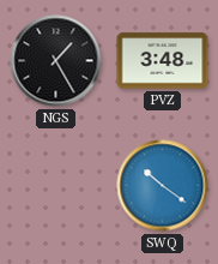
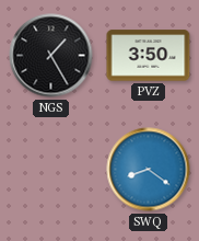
PVZ: 3:48 -> 3:50
SWQ: 10:21 -> 8:21
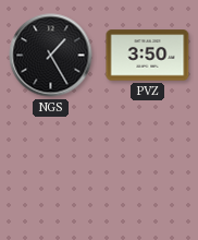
SWQ: 8:21 -> none
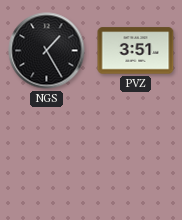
PVZ: 3:50 -> 3:51
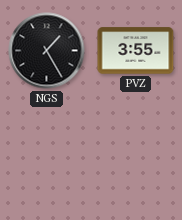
PVZ: 3:51 -> 3:55
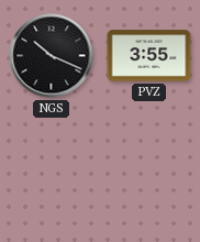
NGS: 1:25 -> 10:19
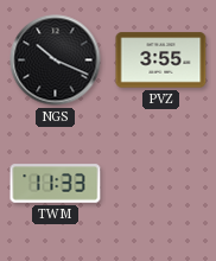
TWM: none -> 11:33
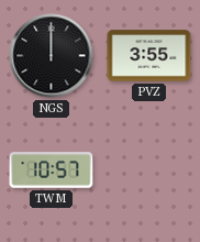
NGS: 10:19 -> 12:00
TWM: 11:33 -> 10:57
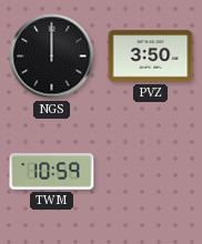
PVZ: 3:55 -> 3:50
TWM: 10:57 -> 10:59
